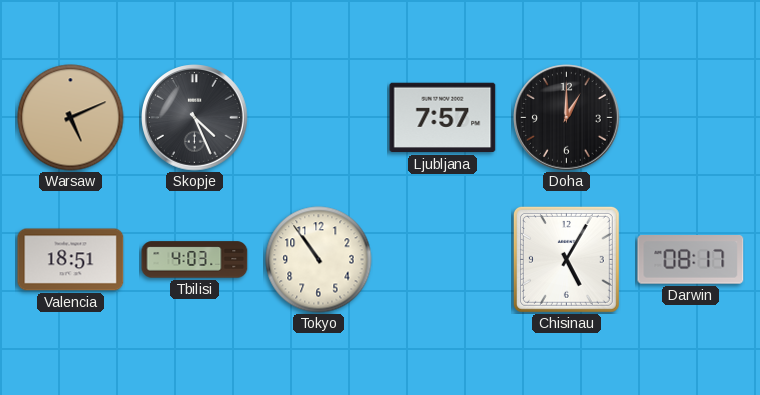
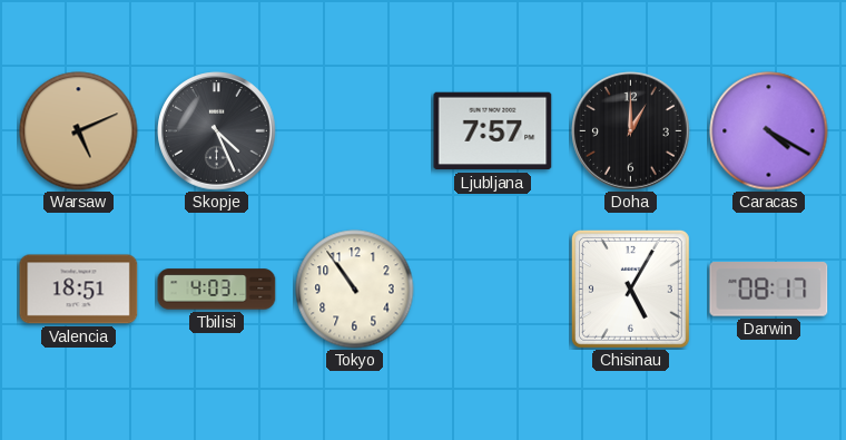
Caracas: none -> 4:20
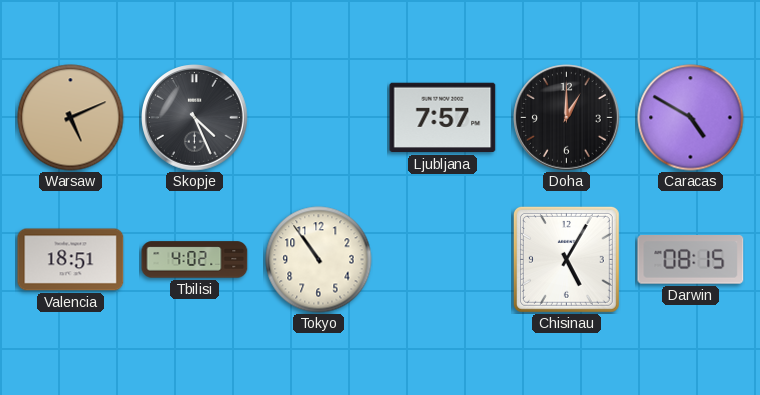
Caracas: 4:20 -> 4:50
Tbilisi: 4:03 -> 4:02
Darwin: 08:17 -> 08:15
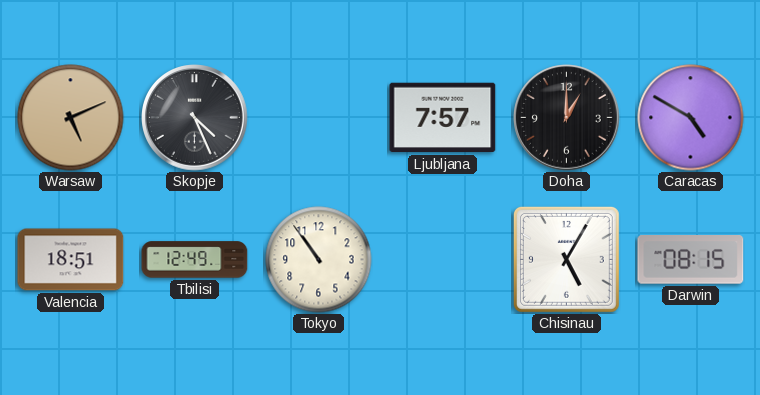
Tbilisi: 4:02 -> 12:49
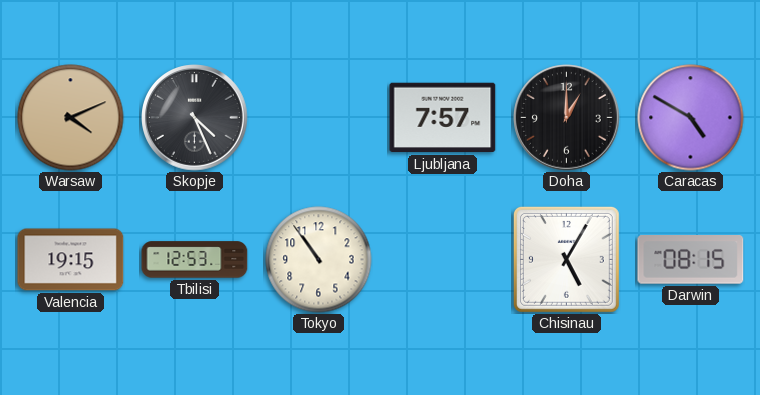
Warsaw: 5:11 -> 4:11
Valencia: 18:51 -> 19:15
Tbilisi: 12:49 -> 12:53
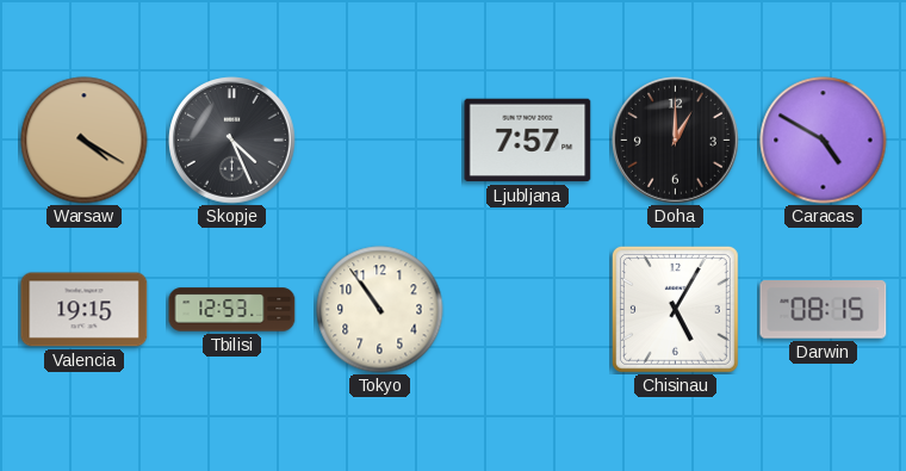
Warsaw: 4:11 -> 4:20
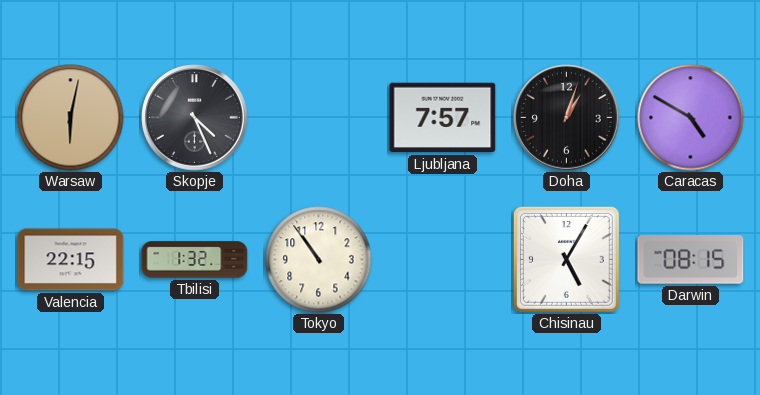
Warsaw: 4:20 -> 6:02
Doha: 1:00 -> 1:03
Valencia: 19:15 -> 22:15
Tbilisi: 12:53 -> 1:32
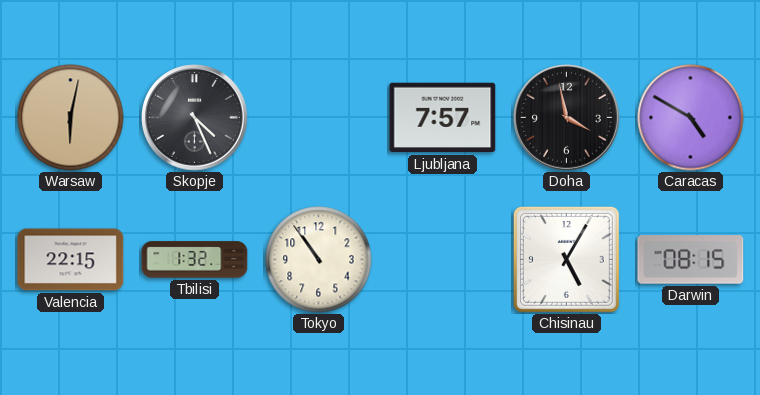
Doha: 1:03 -> 3:58
